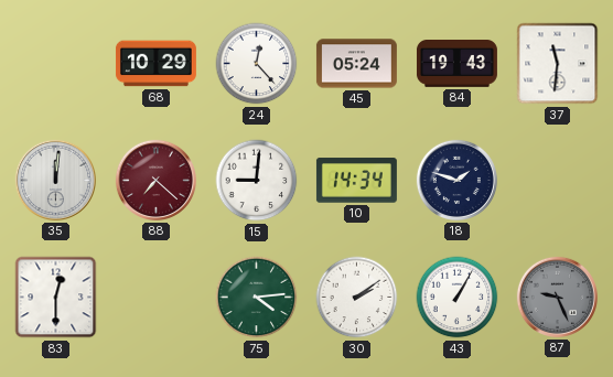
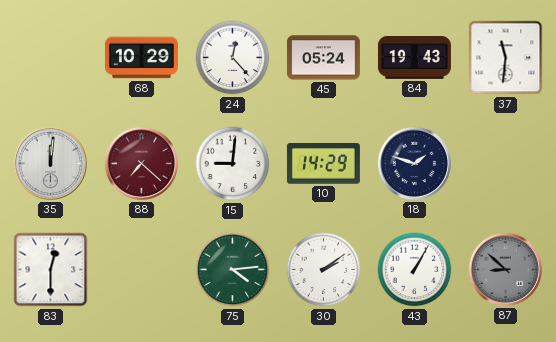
10: 14:34 -> 14:29
87: 9:26 -> 8:52
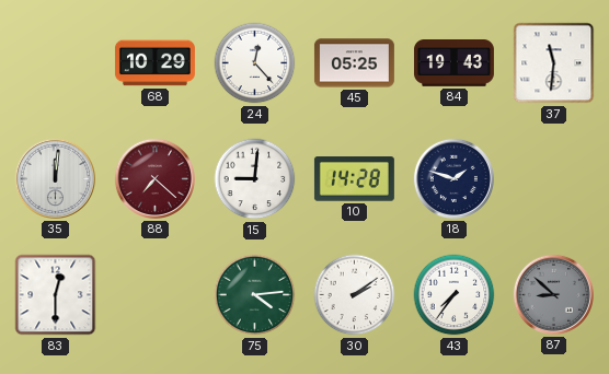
45: 05:24 -> 05:25
10: 14:29 -> 14:28
43: 1:05 -> 7:36
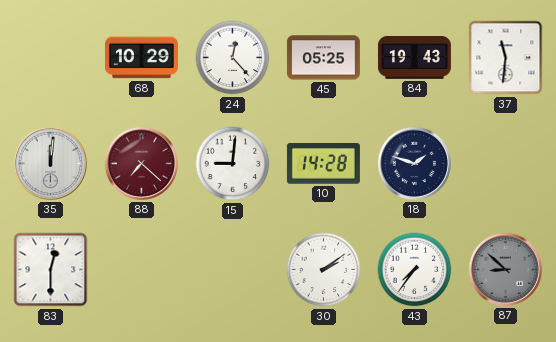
75: 4:14 -> none
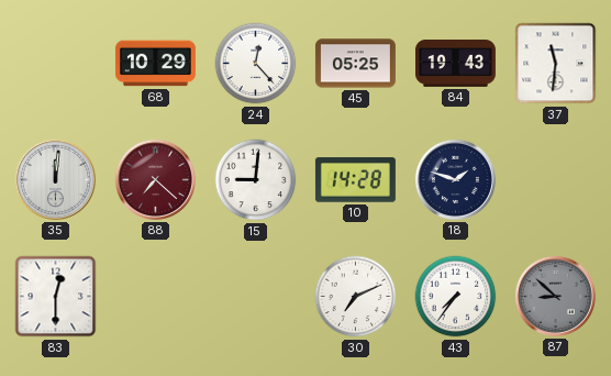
30: 2:09 -> 7:11
